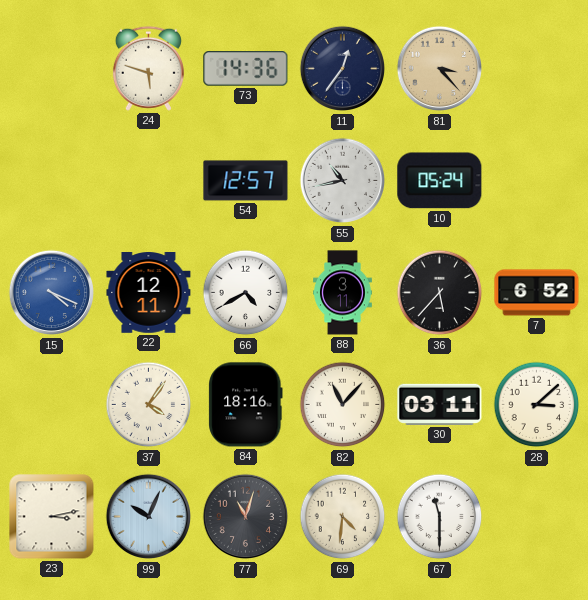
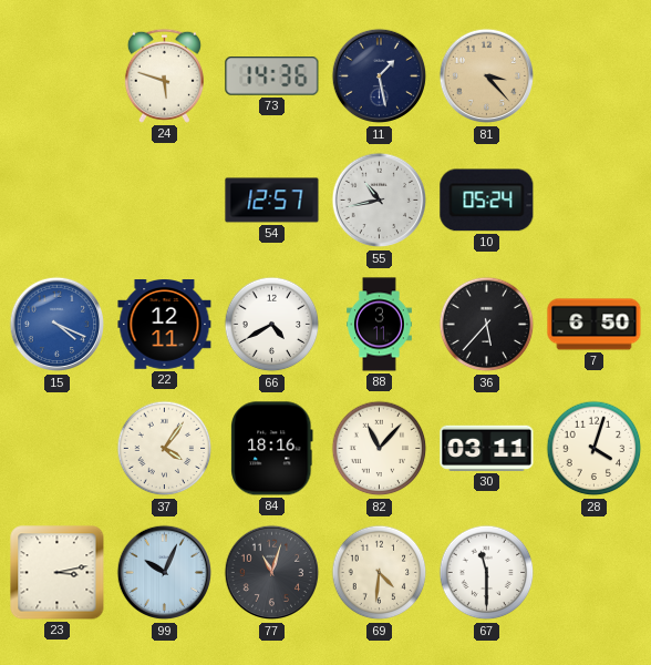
11: 12:36 -> 1:28
7: 6:52 -> 6:50
28: 3:08 -> 4:03
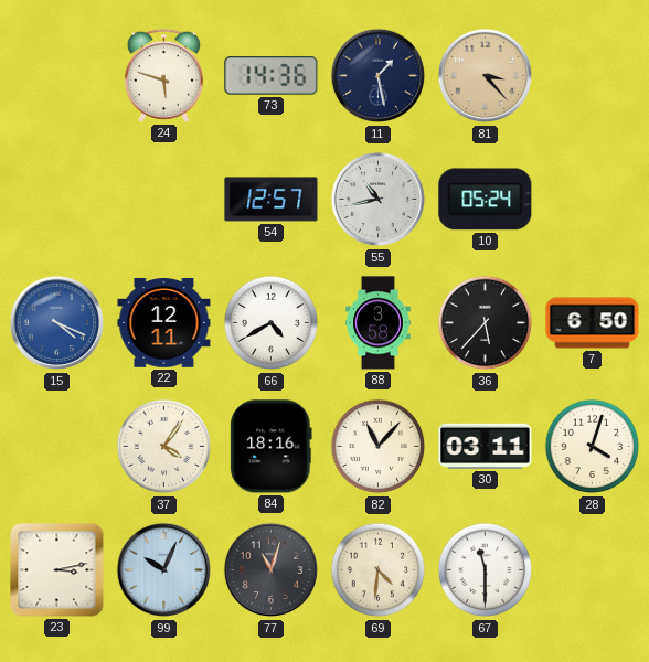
88: 3:11 -> 3:58
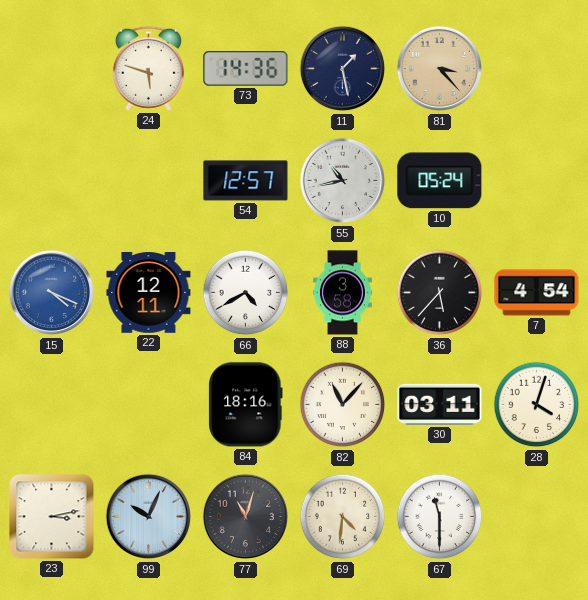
7: 6:50 -> 4:54
37: 4:06 -> none
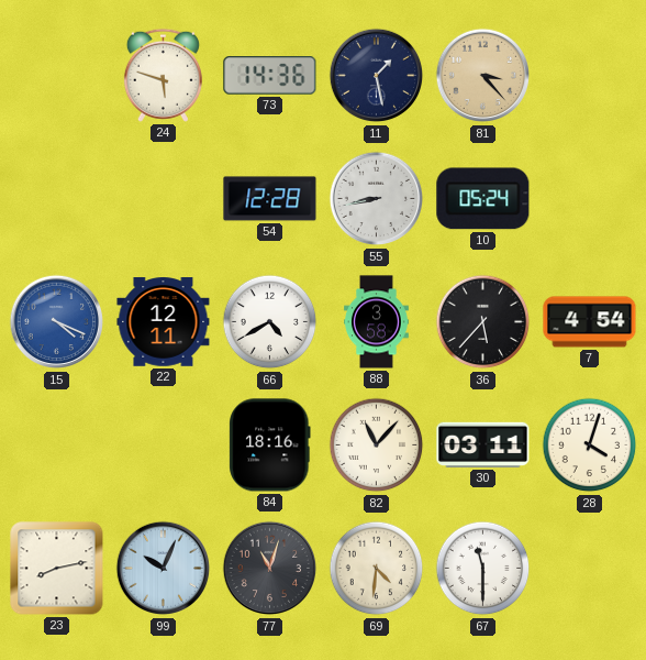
54: 12:57 -> 12:28
55: 10:43 -> 8:43
23: 3:13 -> 8:13
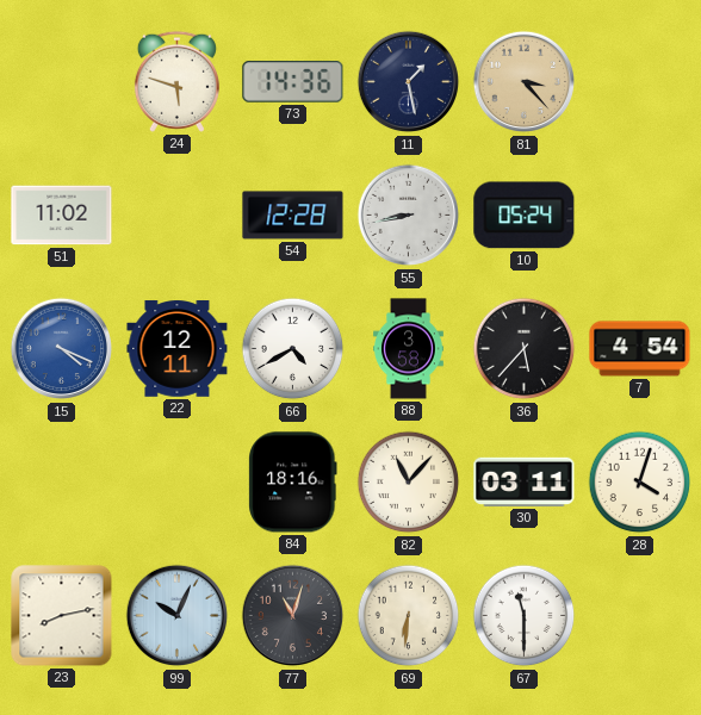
51: none -> 11:02
69: 4:31 -> 6:31
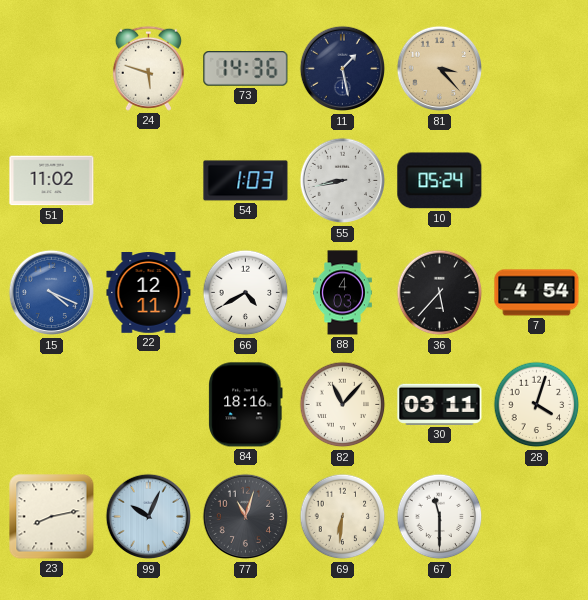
54: 12:28 -> 1:03
88: 3:58 -> 4:03
